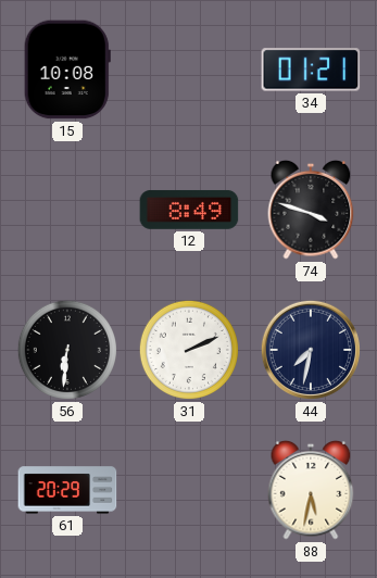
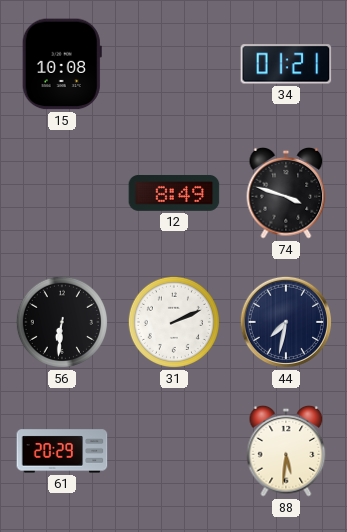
88: 5:32 -> 5:31
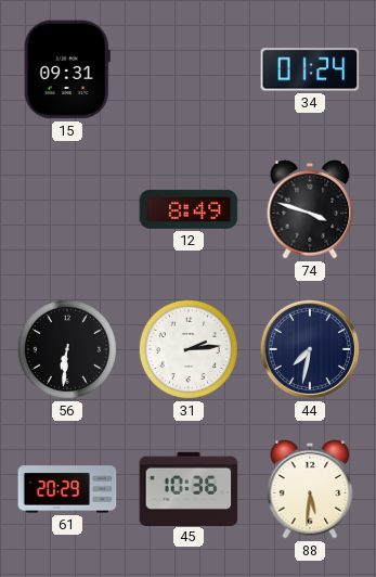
15: 10:08 -> 09:31
34: 01:21 -> 01:24
31: 2:11 -> 2:14
45: none -> 10:36
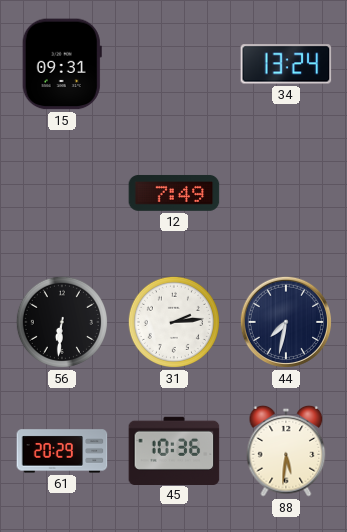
34: 01:24 -> 13:24
12: 8:49 -> 7:49
74: 3:48 -> none
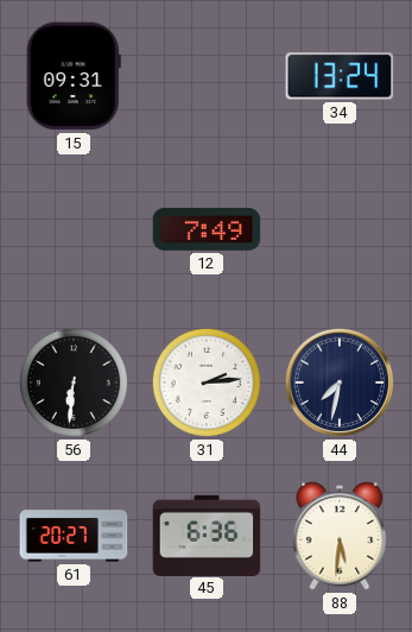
61: 20:29 -> 20:27
45: 10:36 -> 6:36
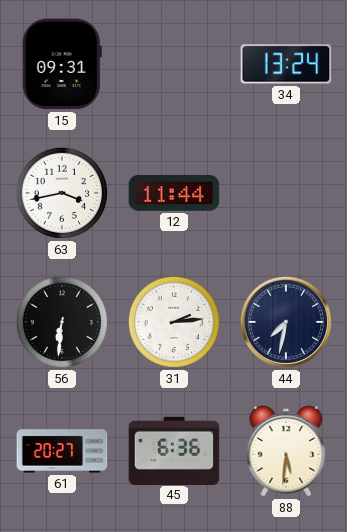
63: none -> 3:43
12: 7:49 -> 11:44
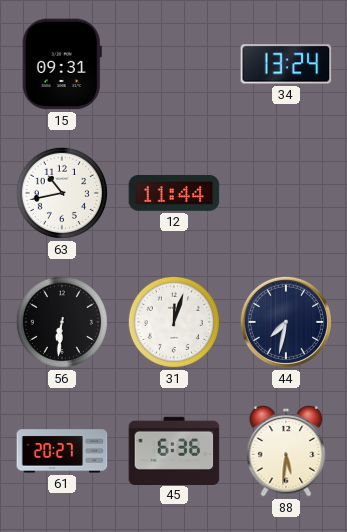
63: 3:43 -> 10:43
31: 2:14 -> 12:03
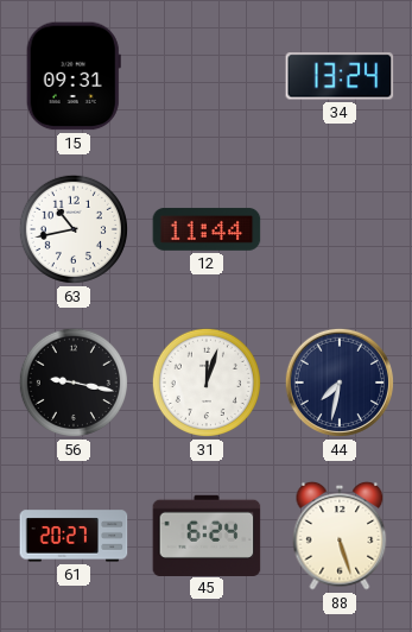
56: 6:31 -> 9:17
45: 6:36 -> 6:24
88: 5:31 -> 5:27
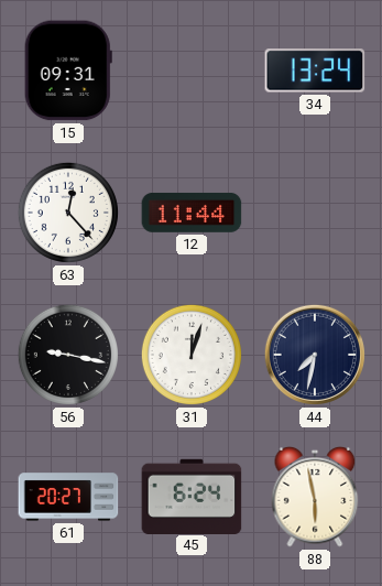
63: 10:43 -> 12:23
88: 5:27 -> 5:58
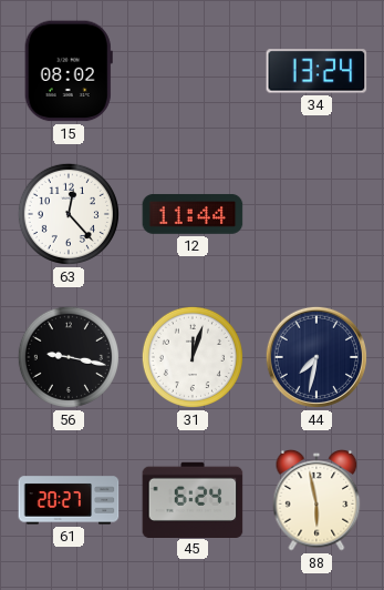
15: 09:31 -> 08:02
